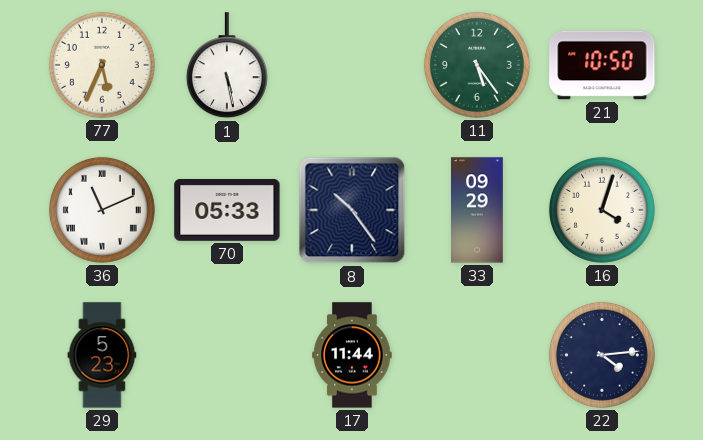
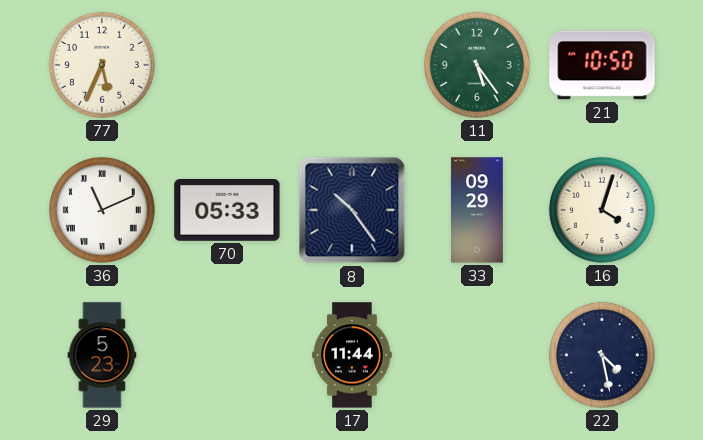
1: 5:28 -> none
22: 4:14 -> 4:28
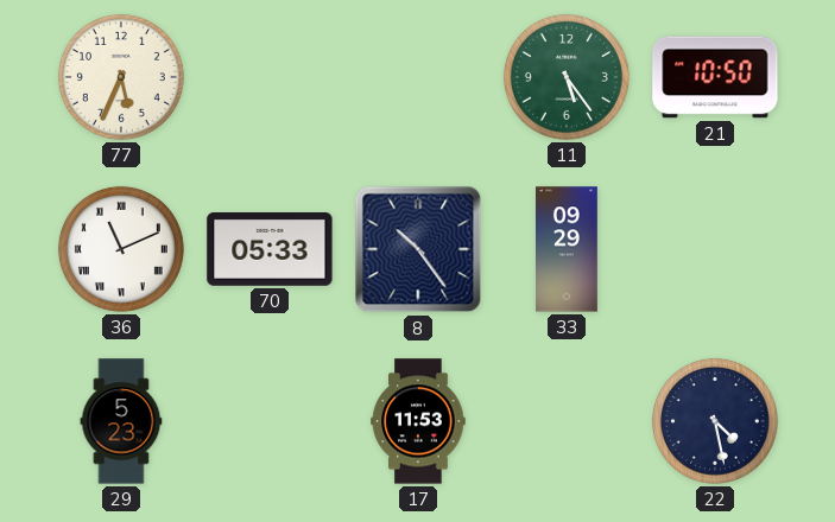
16: 4:03 -> none
17: 11:44 -> 11:53
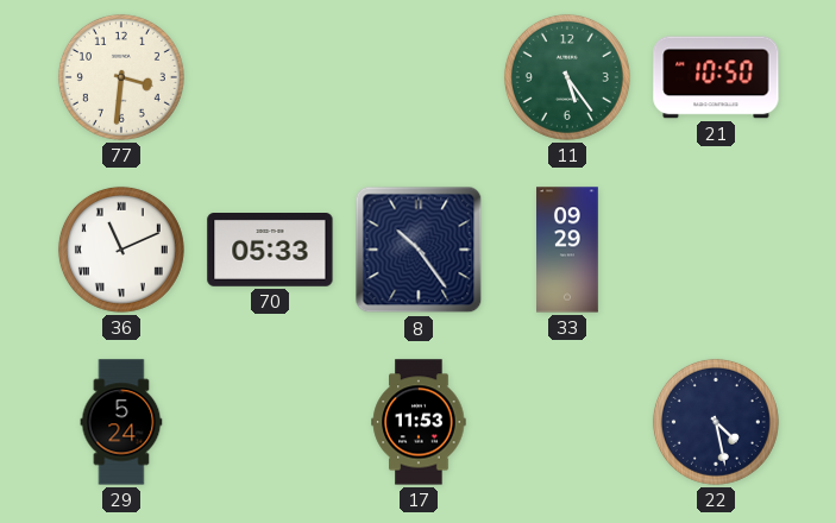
77: 5:34 -> 3:31
29: 5:23 -> 5:24
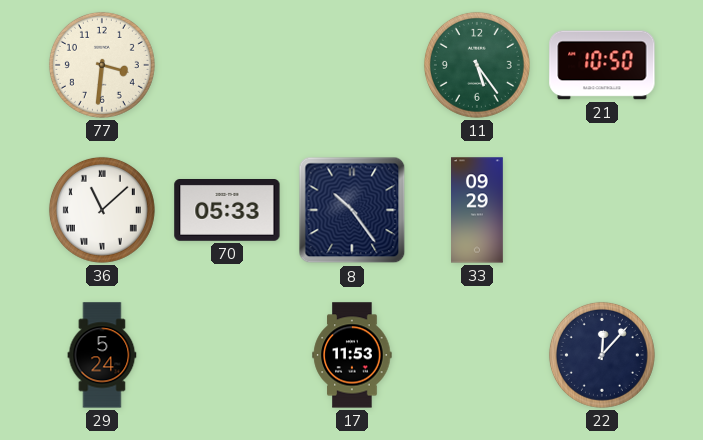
36: 11:11 -> 11:08
22: 4:28 -> 12:07
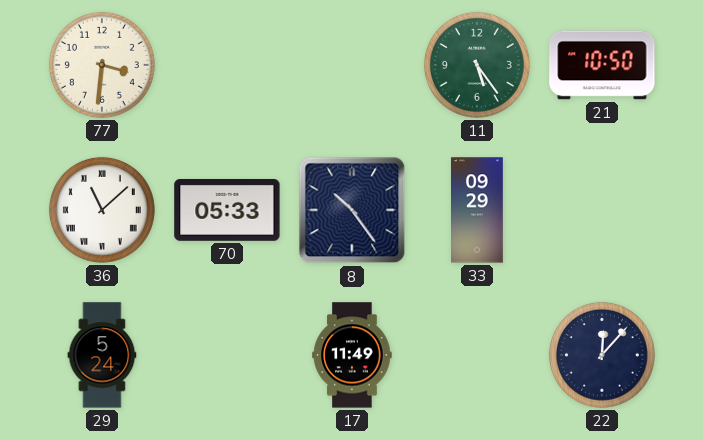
17: 11:53 -> 11:49
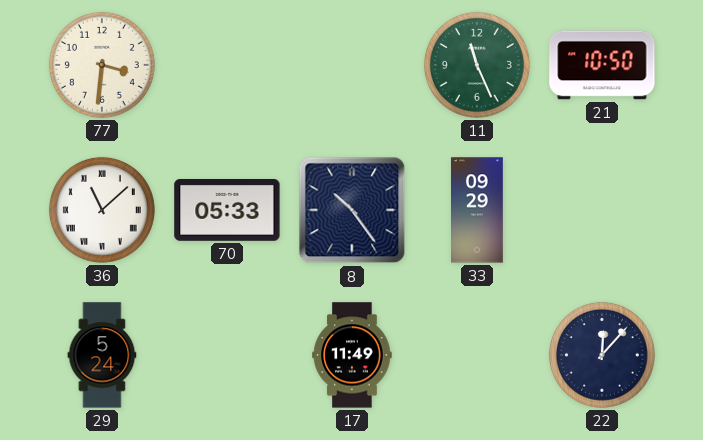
11: 5:24 -> 11:26
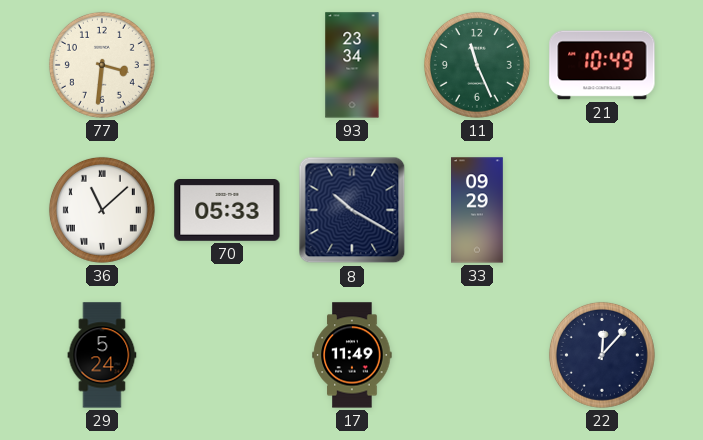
93: none -> 23:34
21: 10:50 -> 10:49
8: 10:24 -> 10:20
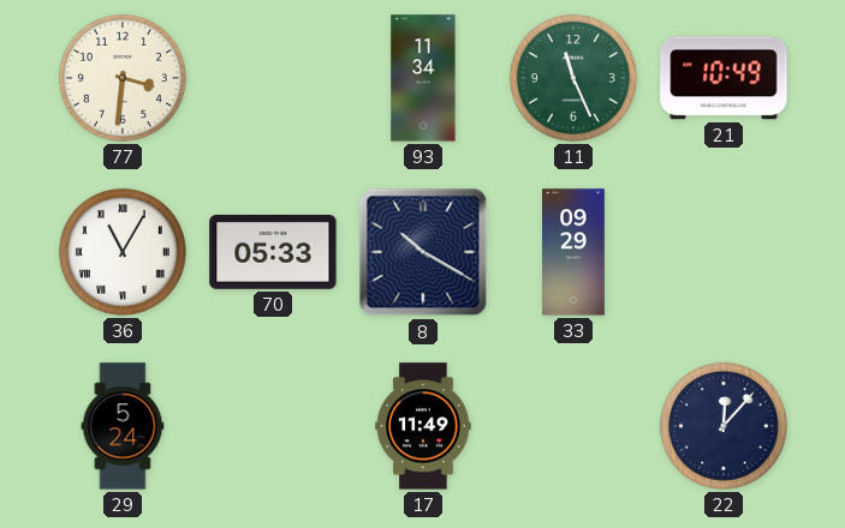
93: 23:34 -> 11:34
36: 11:08 -> 11:05
